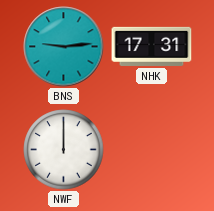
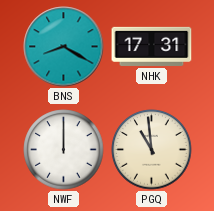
BNS: 9:14 -> 8:20
PGQ: none -> 10:59
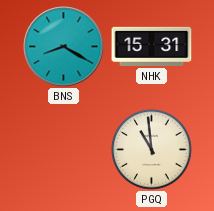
NHK: 17:31 -> 15:31
NWF: 12:00 -> none
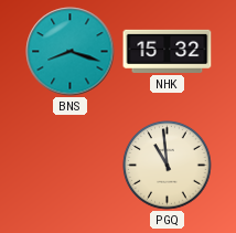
BNS: 8:20 -> 8:18
NHK: 15:31 -> 15:32
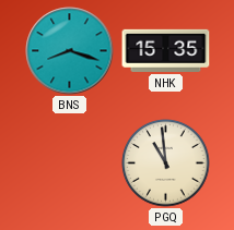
NHK: 15:32 -> 15:35
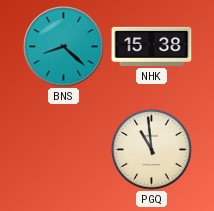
BNS: 8:18 -> 8:22
NHK: 15:35 -> 15:38
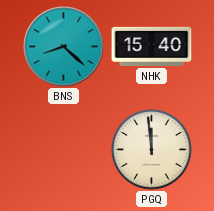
NHK: 15:38 -> 15:40
PGQ: 10:59 -> 11:59
